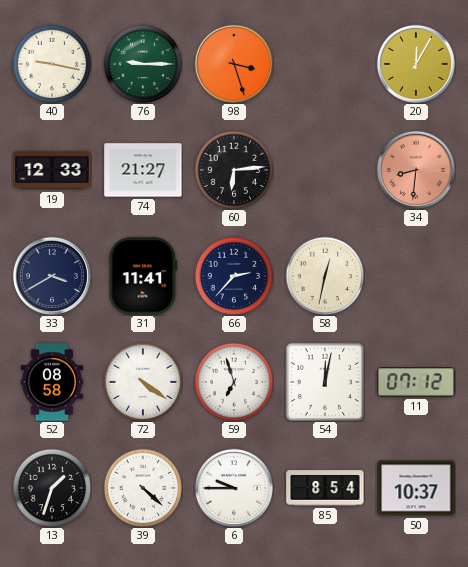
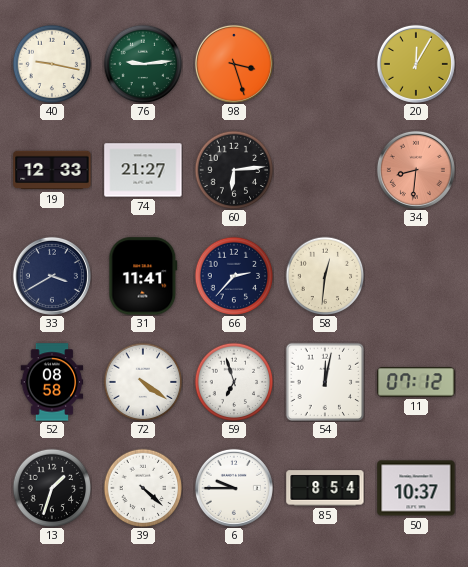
76: 9:15 -> 9:14
58: 12:32 -> 12:31
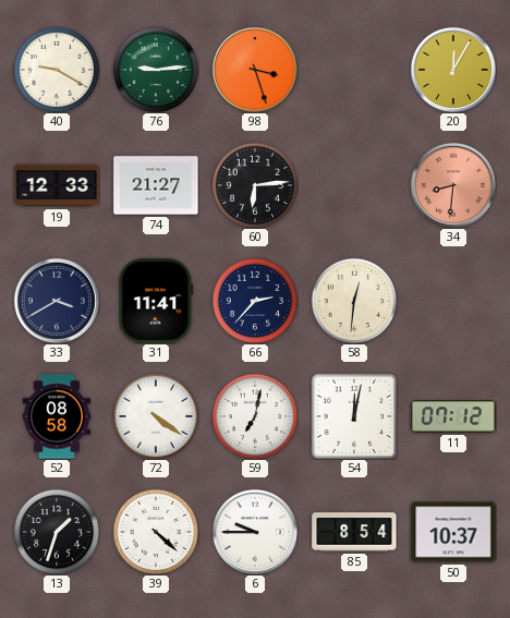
40: 9:17 -> 9:20
59: 6:57 -> 7:02
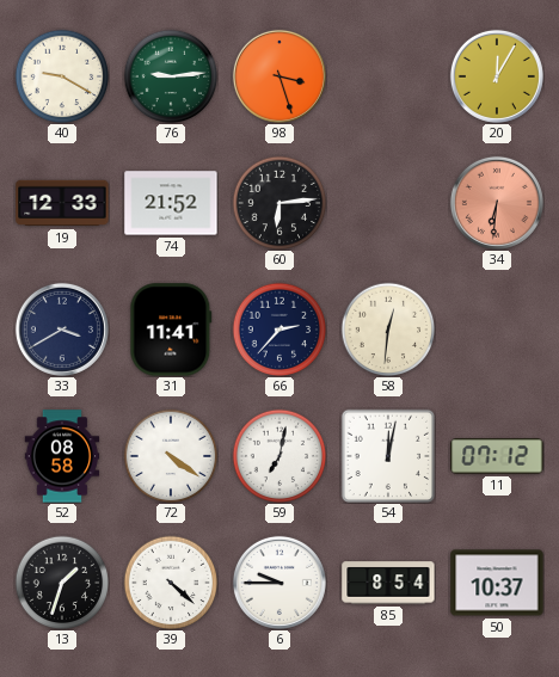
74: 21:27 -> 21:52
34: 8:31 -> 6:31
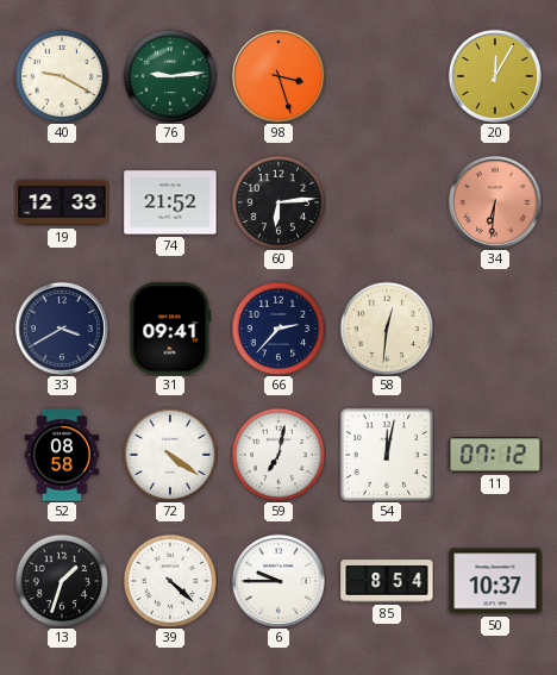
31: 11:41 -> 09:41
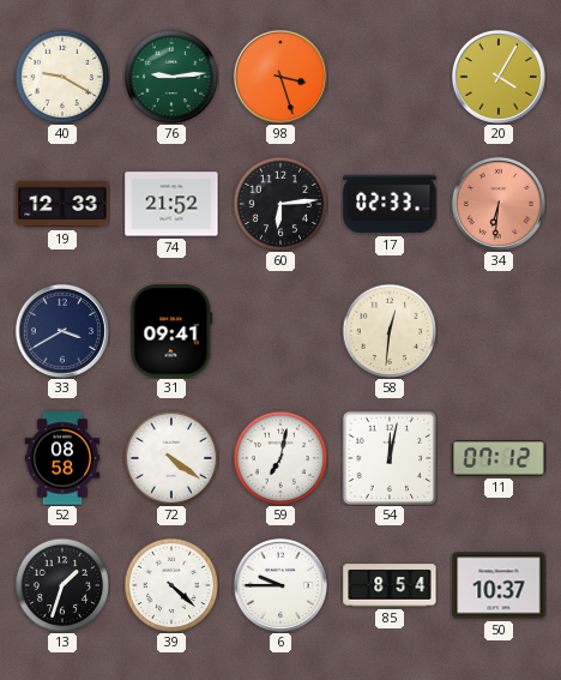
20: 12:05 -> 4:05
17: none -> 02:33
66: 2:37 -> none
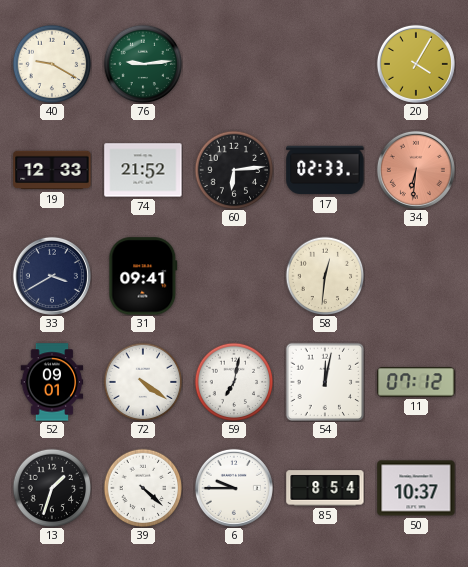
98: 3:27 -> none
52: 08:58 -> 09:01
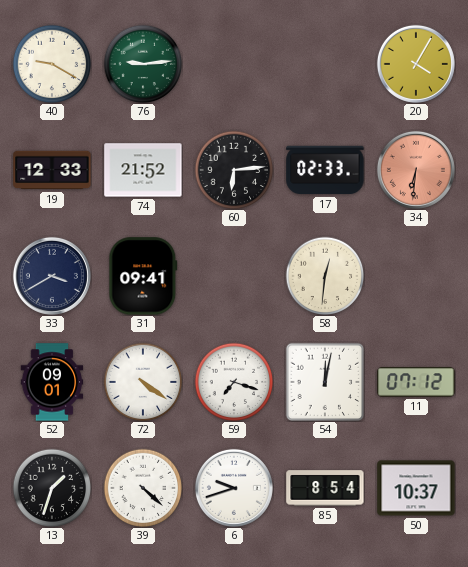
59: 7:02 -> 7:18
6: 9:45 -> 9:42
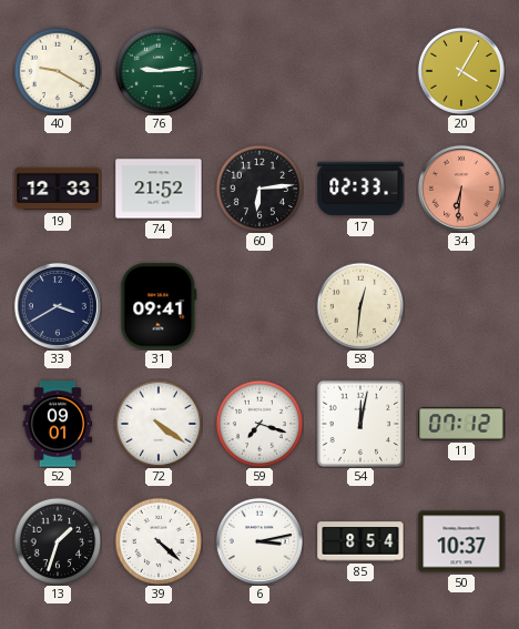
6: 9:42 -> 3:13
